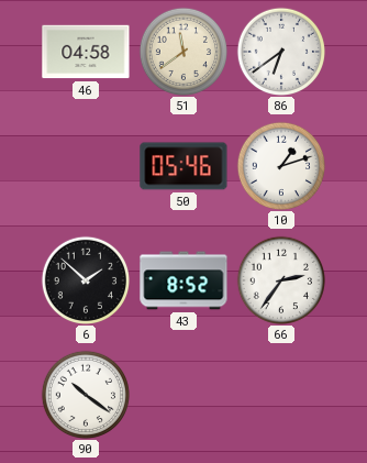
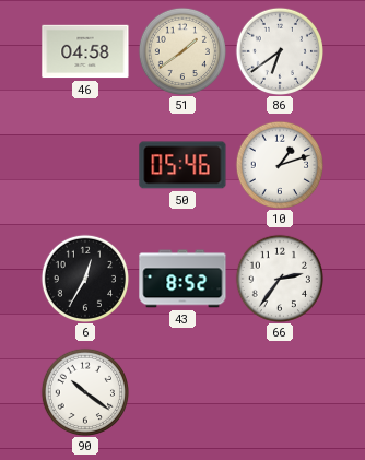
51: 11:39 -> 1:39
6: 1:52 -> 12:35
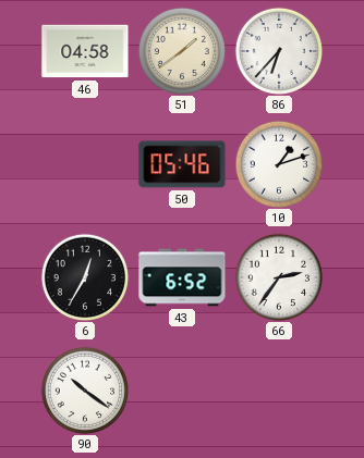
86: 6:39 -> 6:37
43: 8:52 -> 6:52
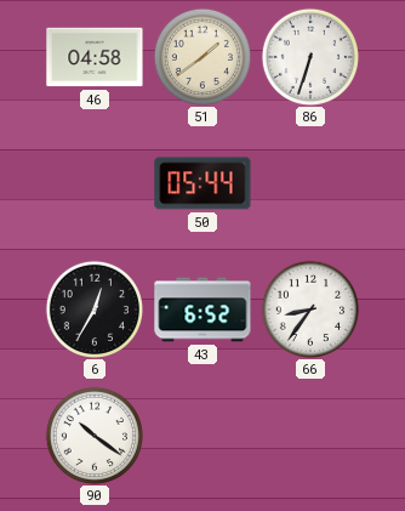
86: 6:37 -> 6:33
50: 05:46 -> 05:44
10: 1:12 -> none
66: 2:36 -> 8:36
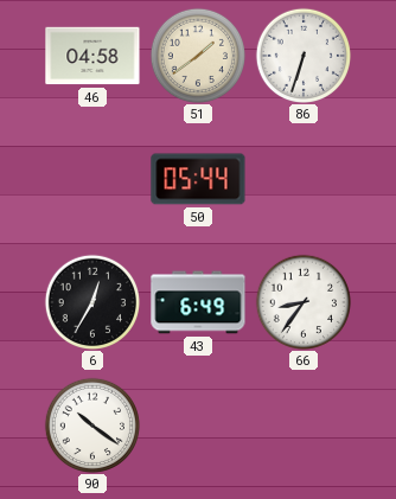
43: 6:52 -> 6:49
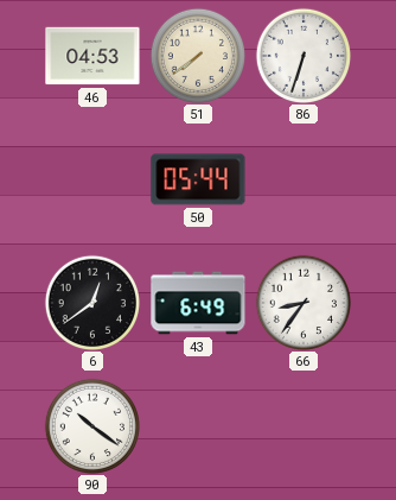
46: 04:58 -> 04:53
51: 1:39 -> 7:39
6: 12:35 -> 12:39
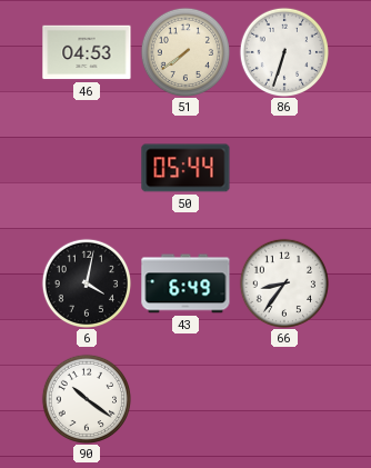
6: 12:39 -> 4:02
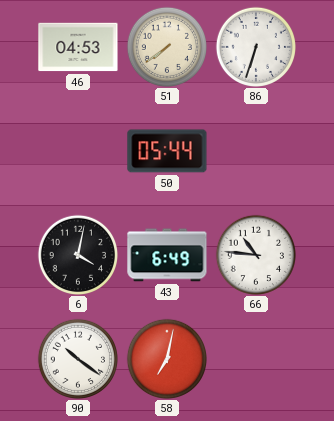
66: 8:36 -> 10:46
58: none -> 7:02
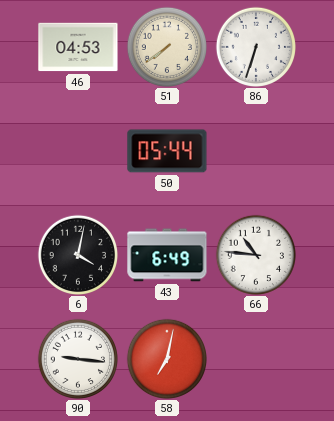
90: 10:21 -> 9:16
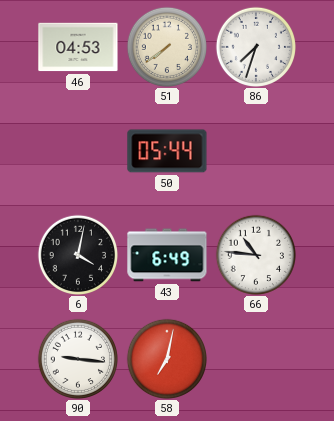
86: 6:33 -> 7:33
